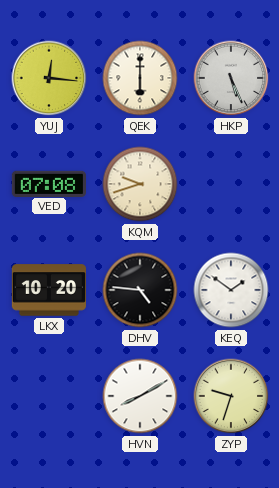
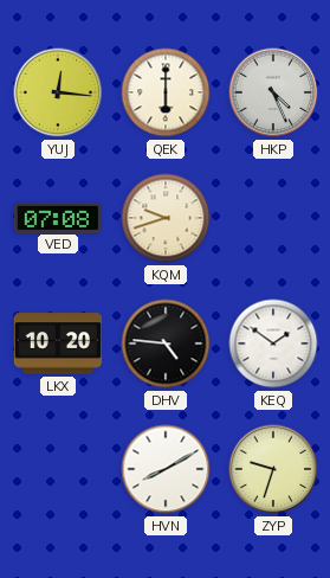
HKP: 5:26 -> 4:26
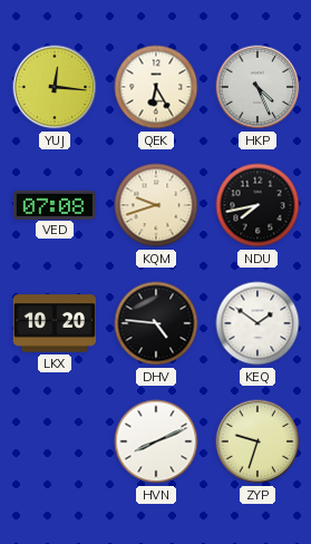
QEK: 6:00 -> 6:25
NDU: none -> 7:43
HVN: 8:10 -> 8:11
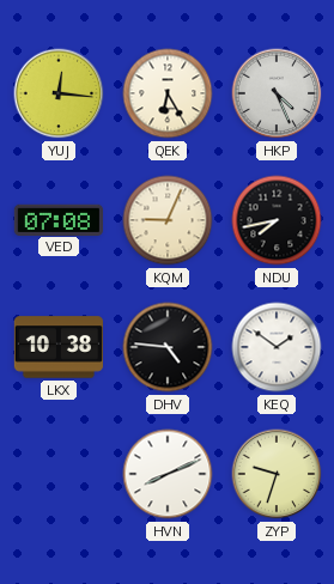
KQM: 9:42 -> 9:04
LKX: 10:20 -> 10:38
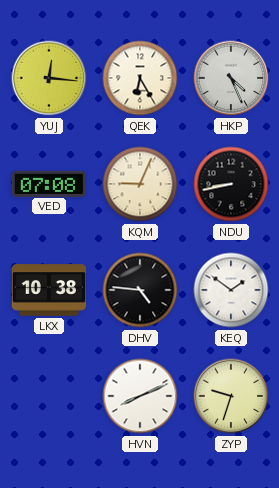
NDU: 7:43 -> 8:43
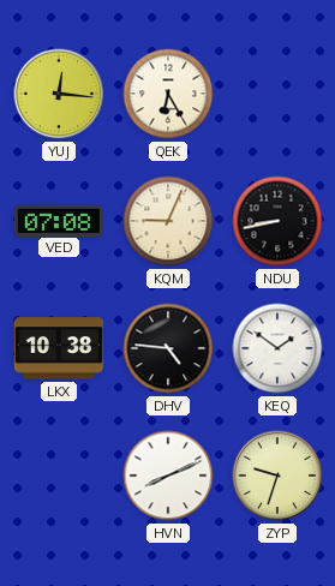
HKP: 4:26 -> none
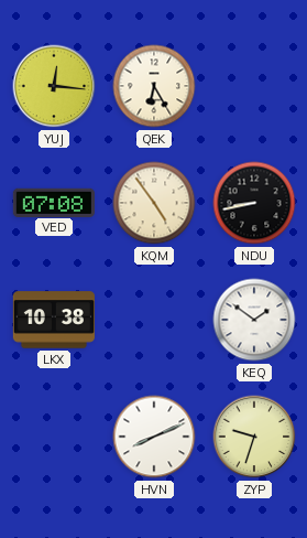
KQM: 9:04 -> 4:54
DHV: 4:46 -> none
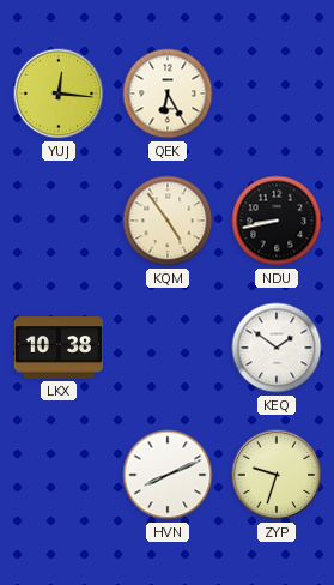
VED: 07:08 -> none
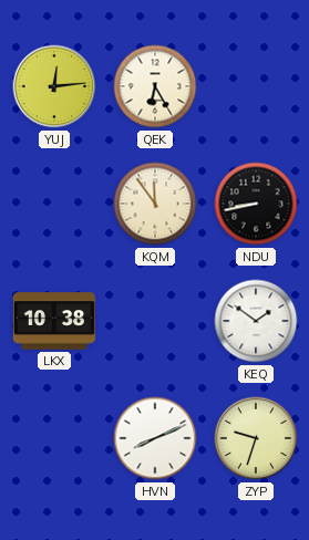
YUJ: 12:16 -> 12:14
KQM: 4:54 -> 11:54
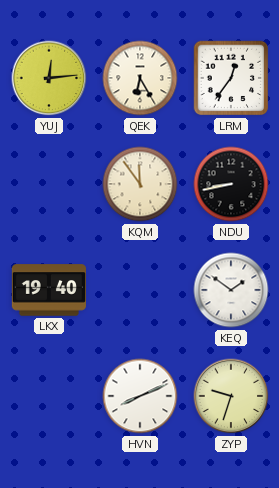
LRM: none -> 12:36
LKX: 10:38 -> 19:40
